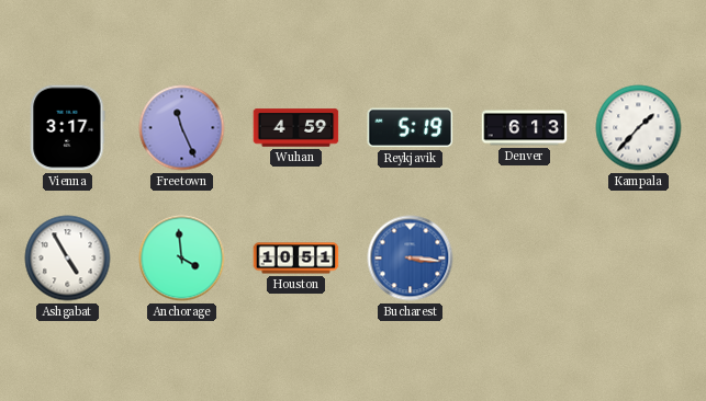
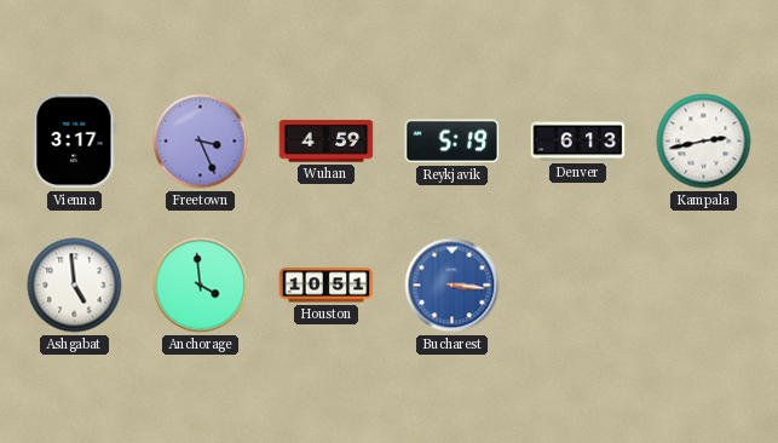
Freetown: 11:26 -> 3:26
Kampala: 1:37 -> 2:43
Ashgabat: 4:55 -> 4:59
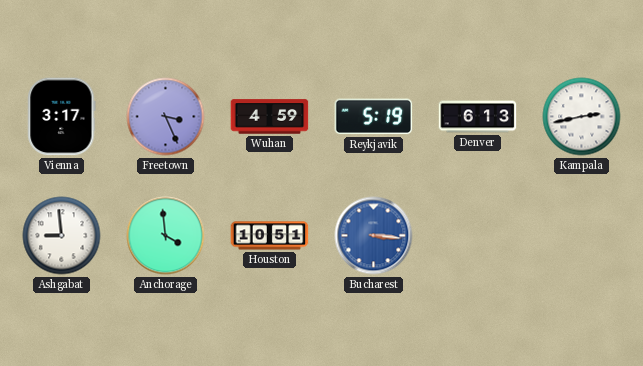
Ashgabat: 4:59 -> 8:59
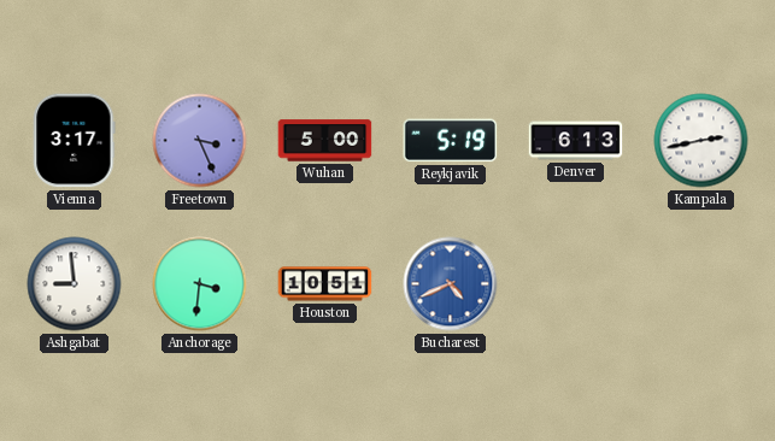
Wuhan: 4:59 -> 5:00
Anchorage: 3:59 -> 3:31
Bucharest: 3:16 -> 4:41
